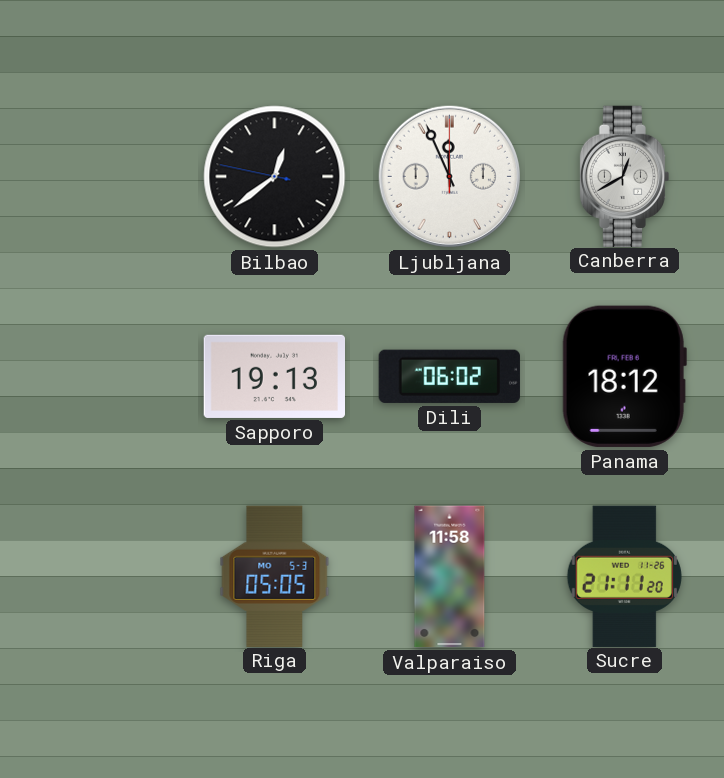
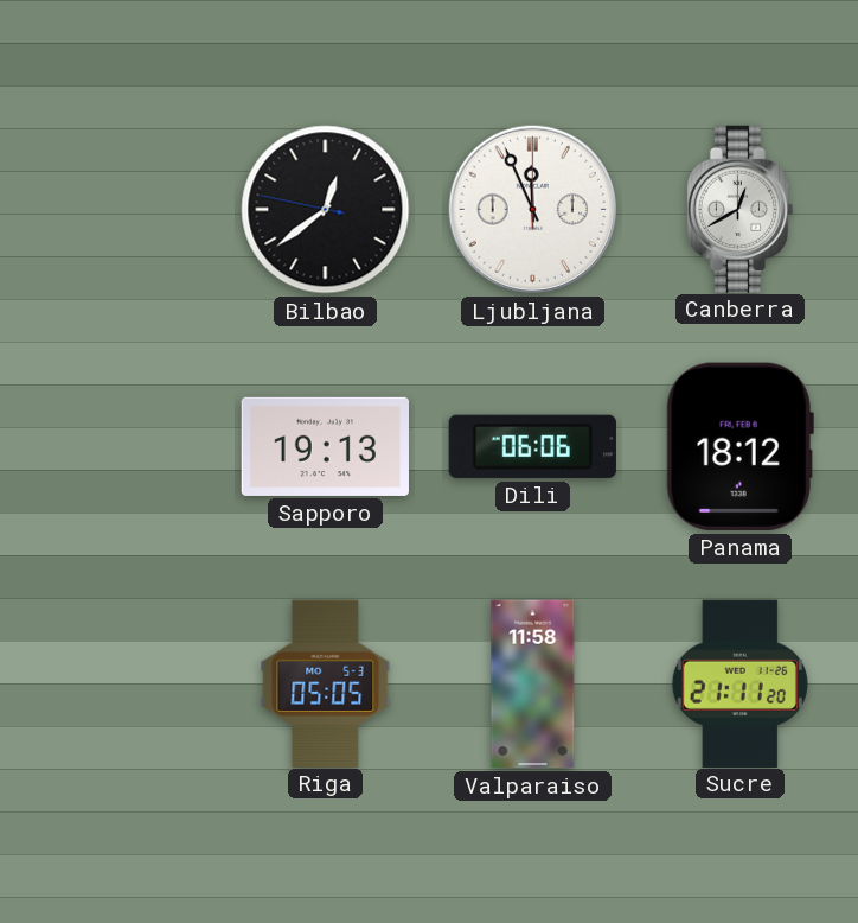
Dili: 06:02 -> 06:06
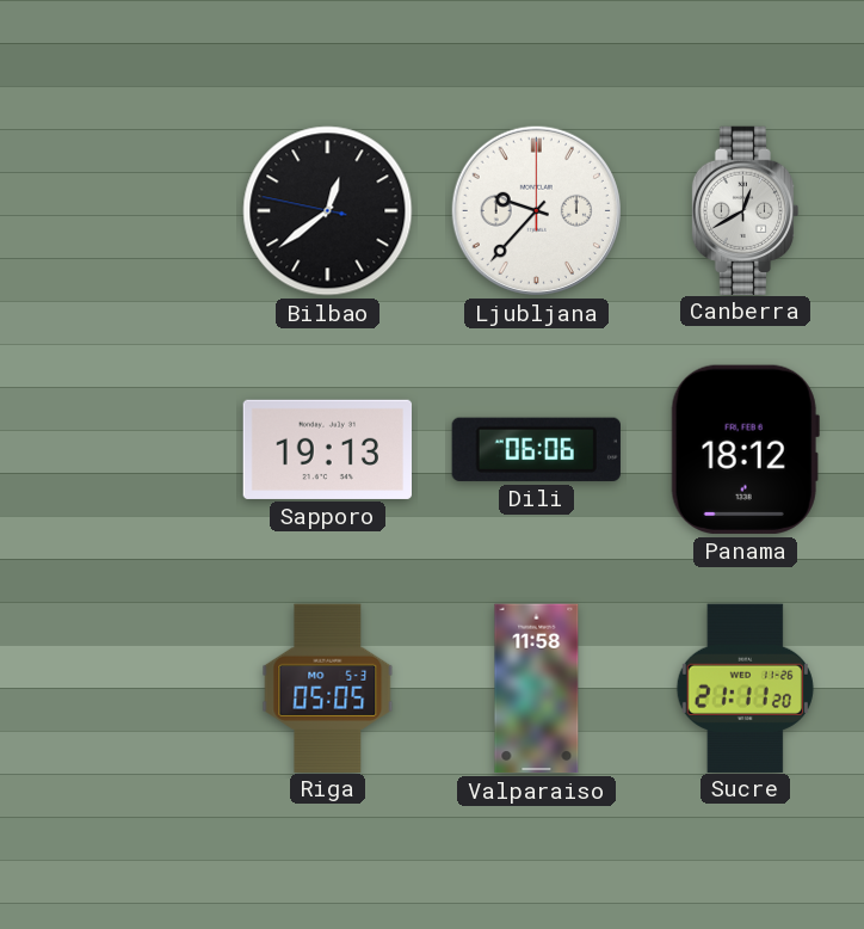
Ljubljana: 11:56 -> 9:37
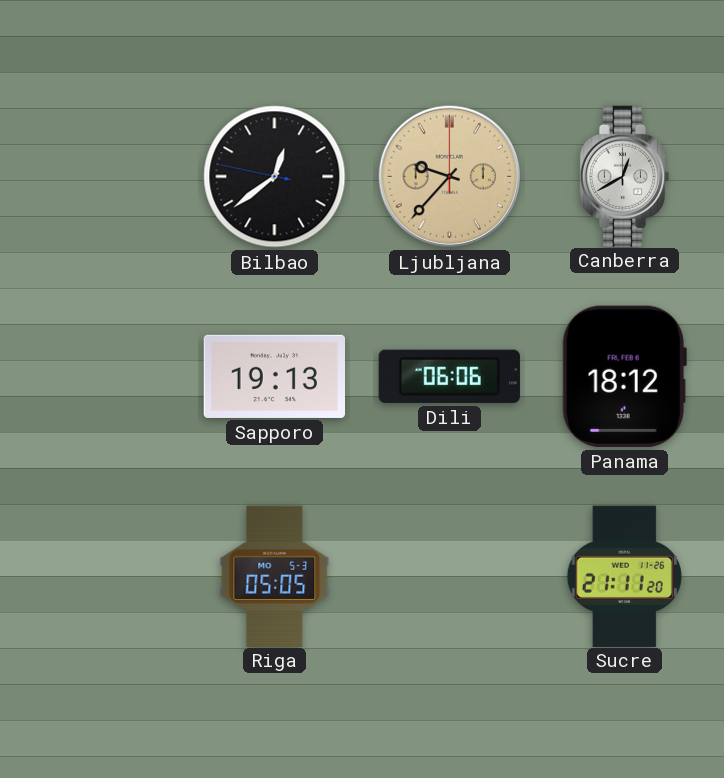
Ljubljana dial: white -> champagne
Valparaiso: 11:58 -> none
